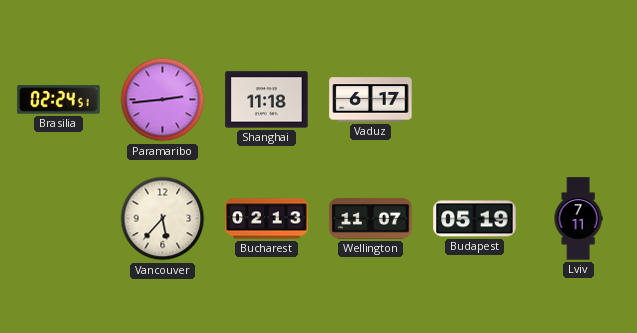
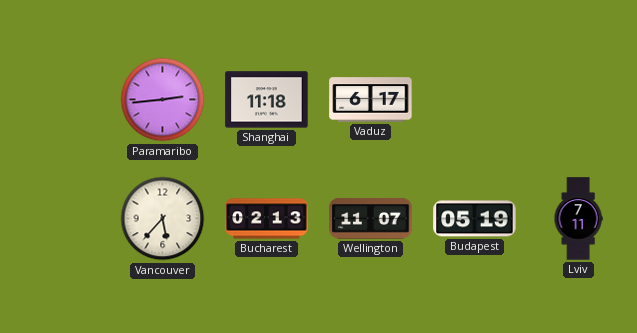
Brasilia: 02:24 -> none
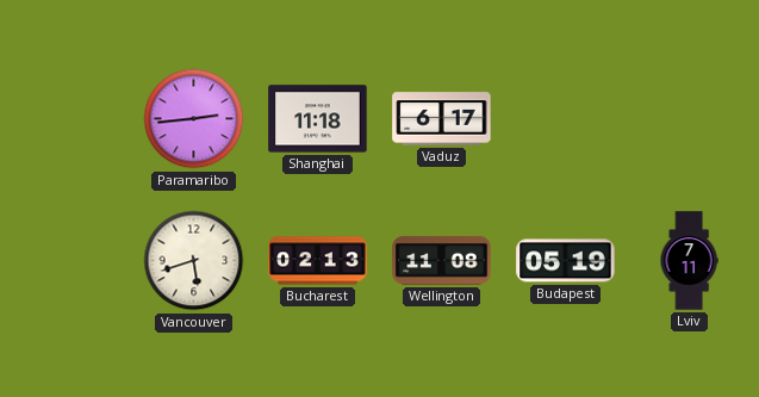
Vancouver: 5:37 -> 5:42
Wellington: 11:07 -> 11:08
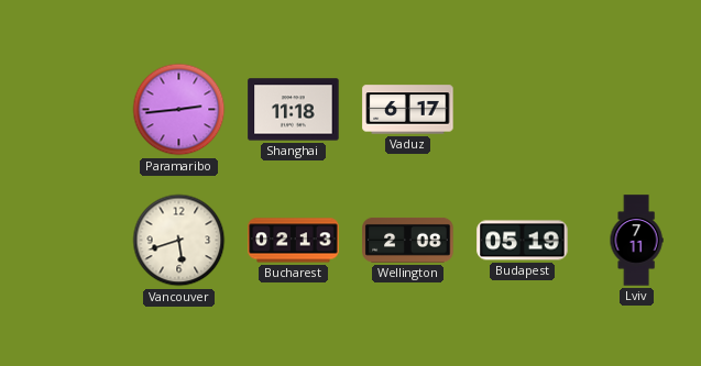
Wellington: 11:08 -> 2:08
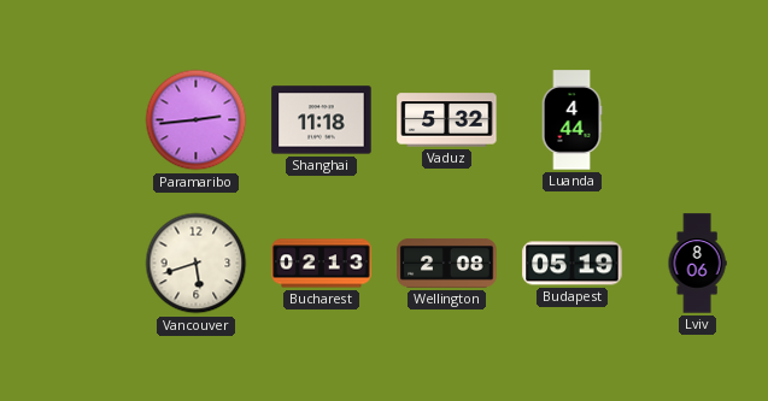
Vaduz: 6:17 -> 5:32
Luanda: none -> 4:44
Lviv: 7:11 -> 8:06
